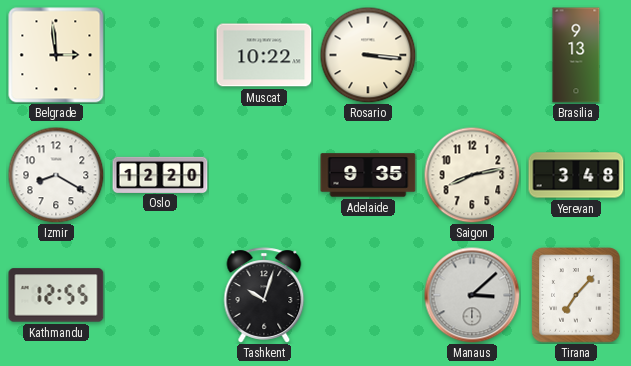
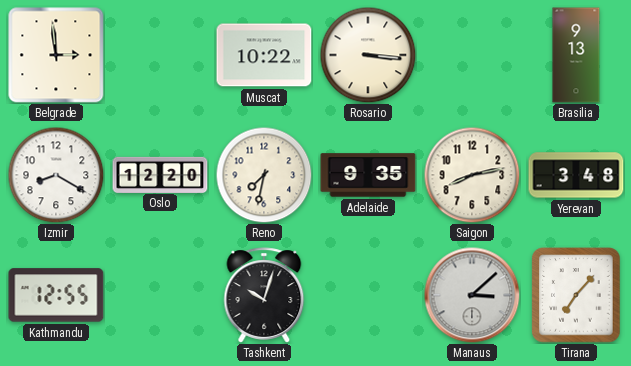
Reno: none -> 7:32
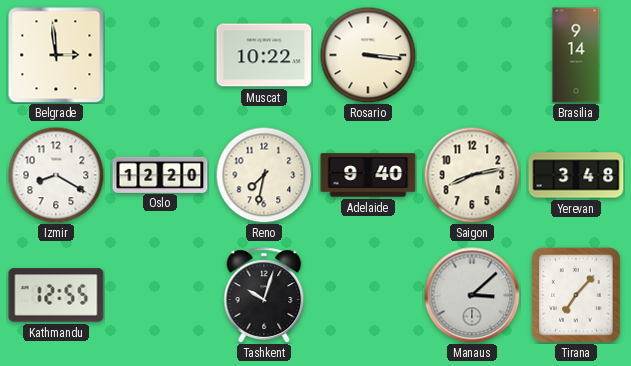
Brasilia: 9:13 -> 9:14
Adelaide: 9:35 -> 9:40
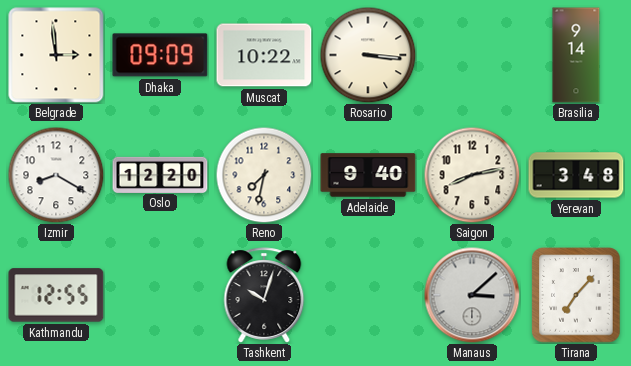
Dhaka: none -> 09:09
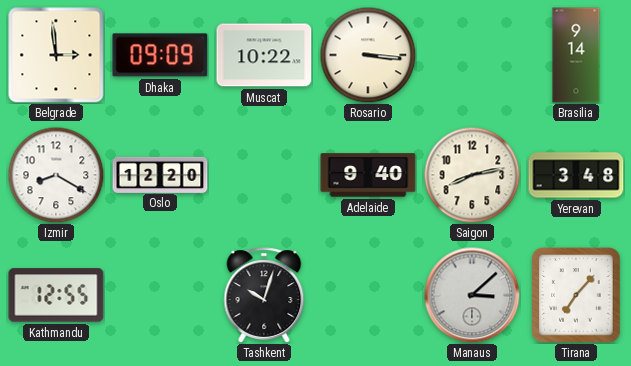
Reno: 7:32 -> none
